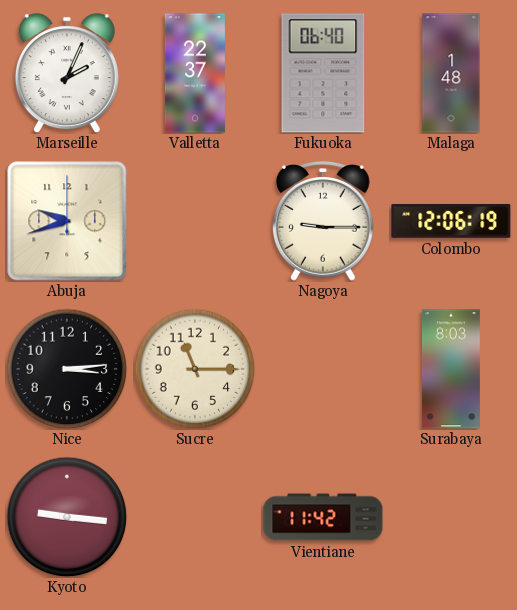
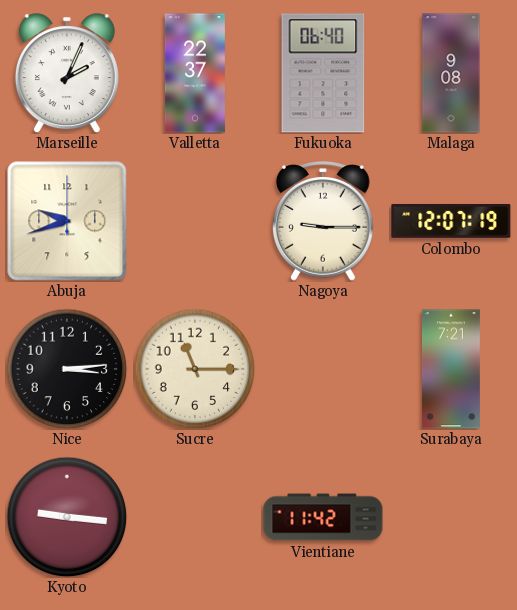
Malaga: 1:48 -> 9:08
Colombo: 12:06 -> 12:07
Surabaya: 8:03 -> 7:21
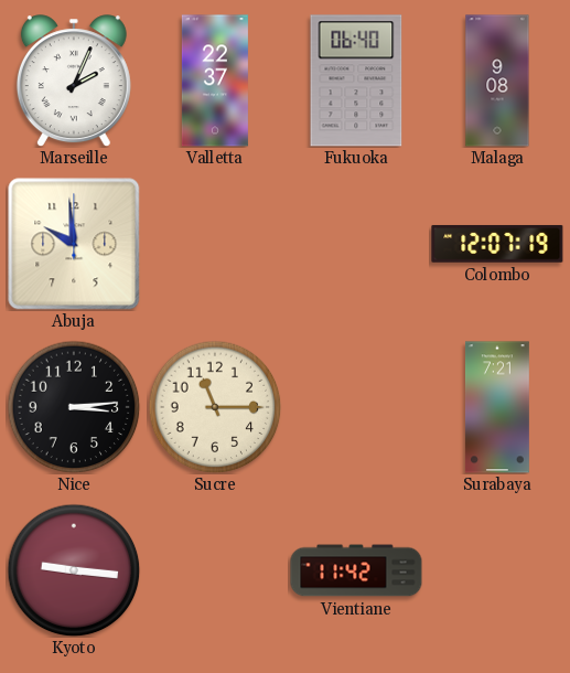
Abuja: 9:42 -> 9:59
Nagoya: 9:15 -> none
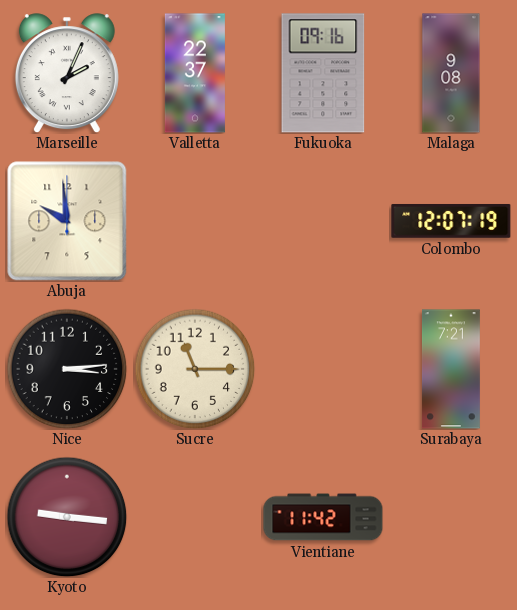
Fukuoka: 06:40 -> 09:16
